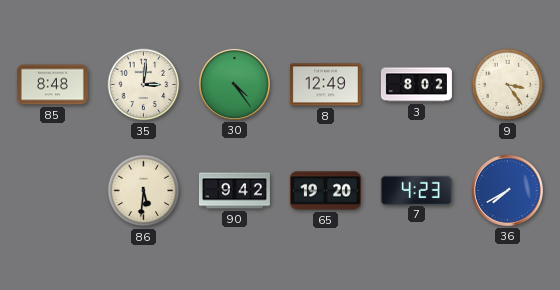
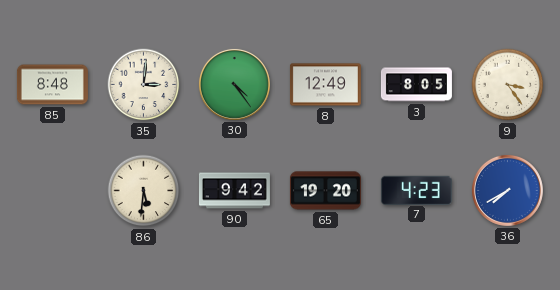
3: 8:02 -> 8:05
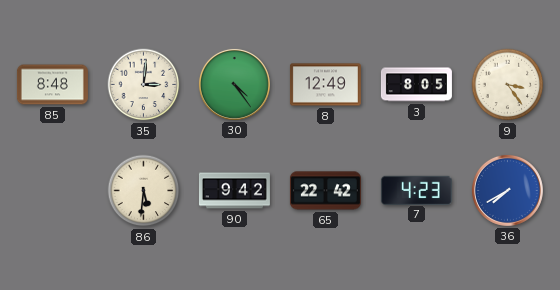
65: 19:20 -> 22:42
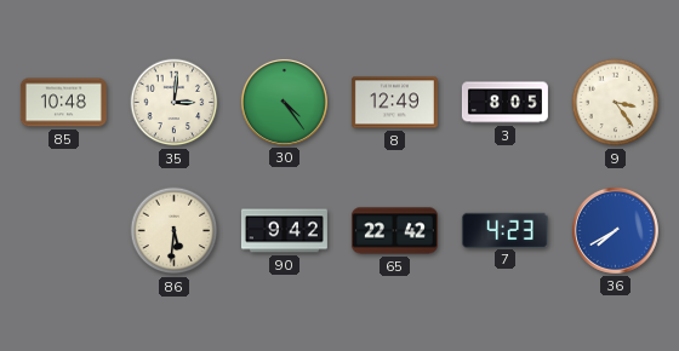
85: 8:48 -> 10:48
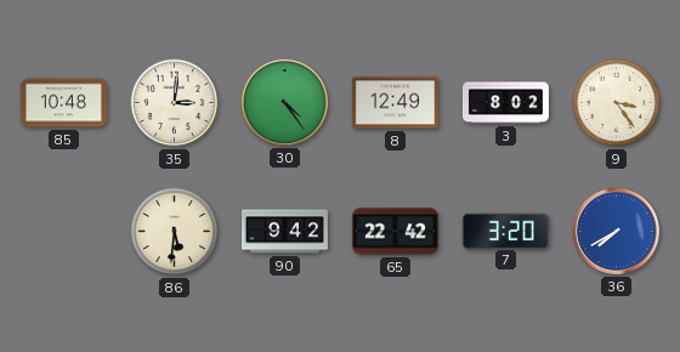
3: 8:05 -> 8:02
7: 4:23 -> 3:20
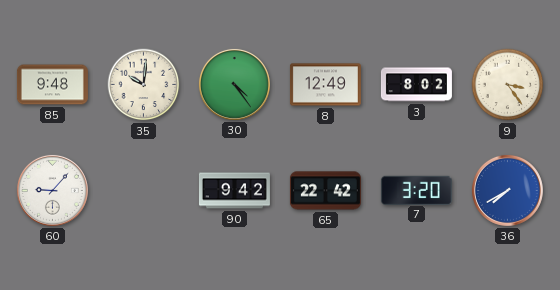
85: 10:48 -> 9:48
35: 3:01 -> 10:01
60: none -> 9:07
86: 5:31 -> none
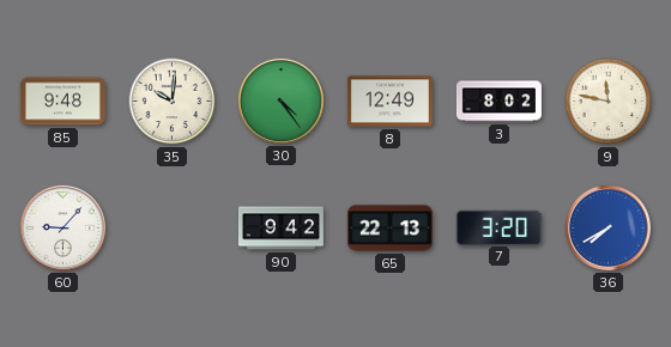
9: 3:24 -> 11:47
65: 22:42 -> 22:13
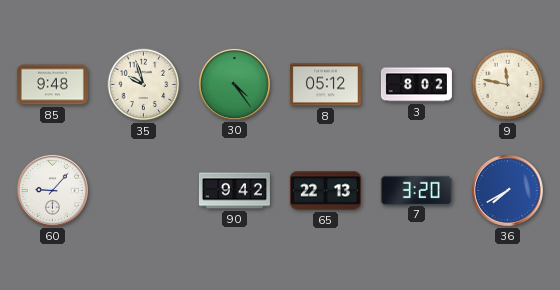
35: 10:01 -> 9:57
8: 12:49 -> 05:12
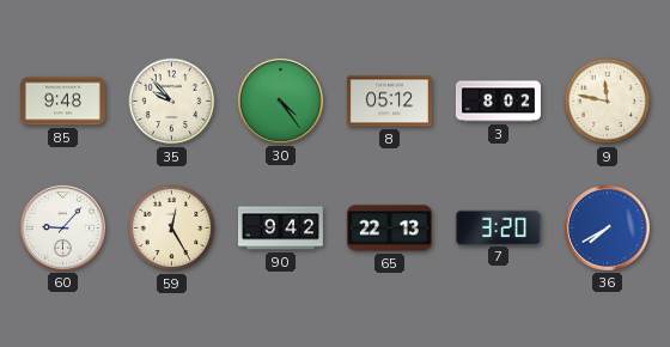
35: 9:57 -> 9:53
59: none -> 12:25
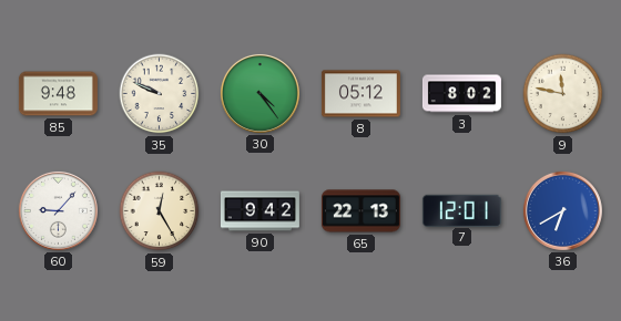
35: 9:53 -> 9:49
7: 3:20 -> 12:01
36: 7:40 -> 6:40
